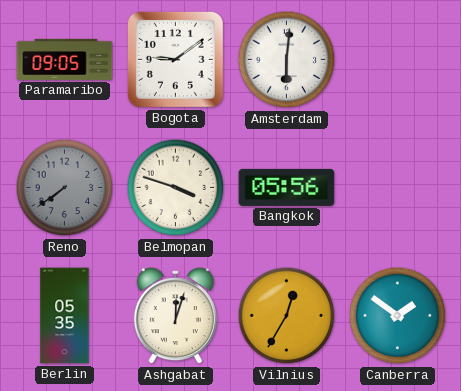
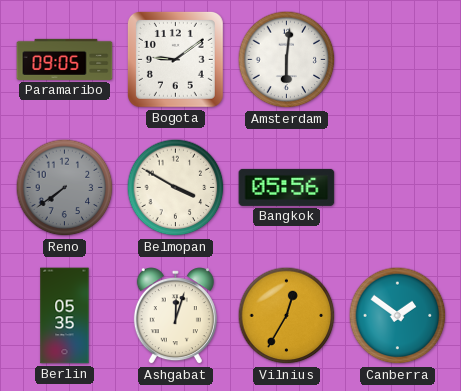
Belmopan: 3:48 -> 3:50
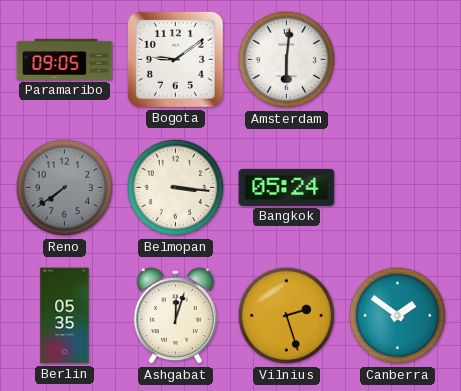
Belmopan: 3:50 -> 3:16
Bangkok: 05:56 -> 05:24
Vilnius: 12:35 -> 2:27
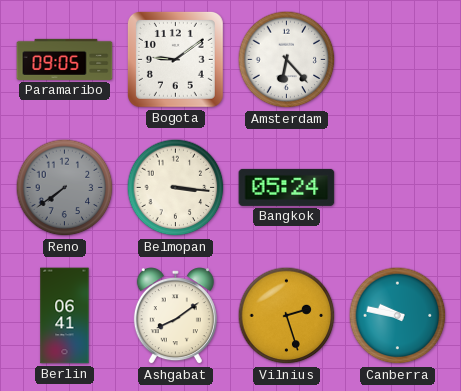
Amsterdam: 6:01 -> 6:23
Berlin: 05:35 -> 06:41
Ashgabat: 12:03 -> 8:09
Canberra: 1:51 -> 9:47
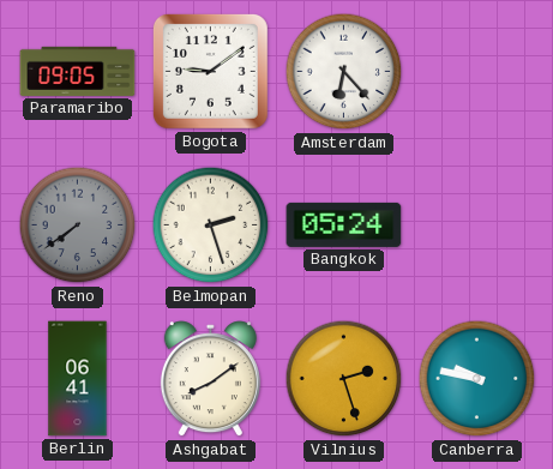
Belmopan: 3:16 -> 2:27
